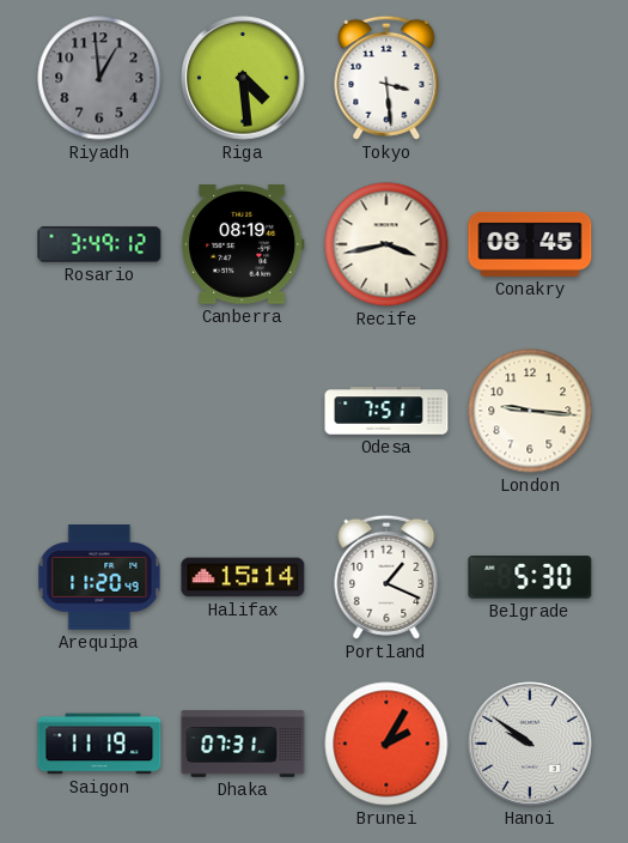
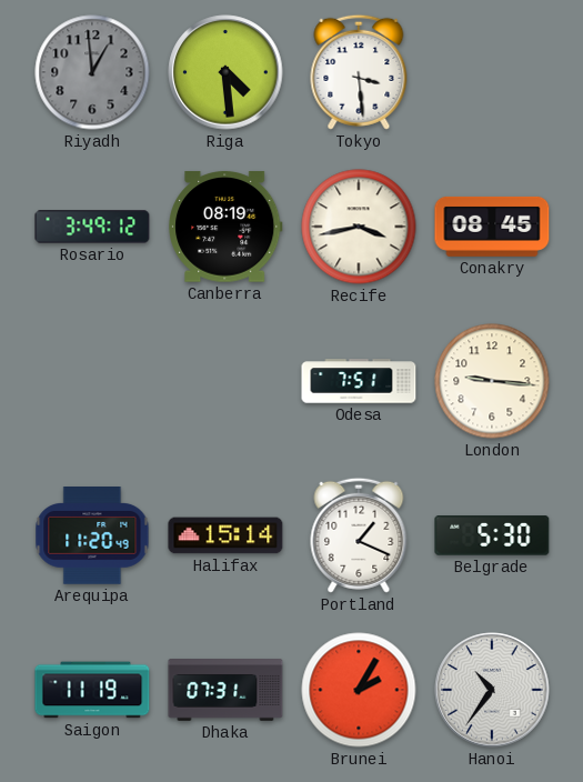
Hanoi: 9:51 -> 10:36
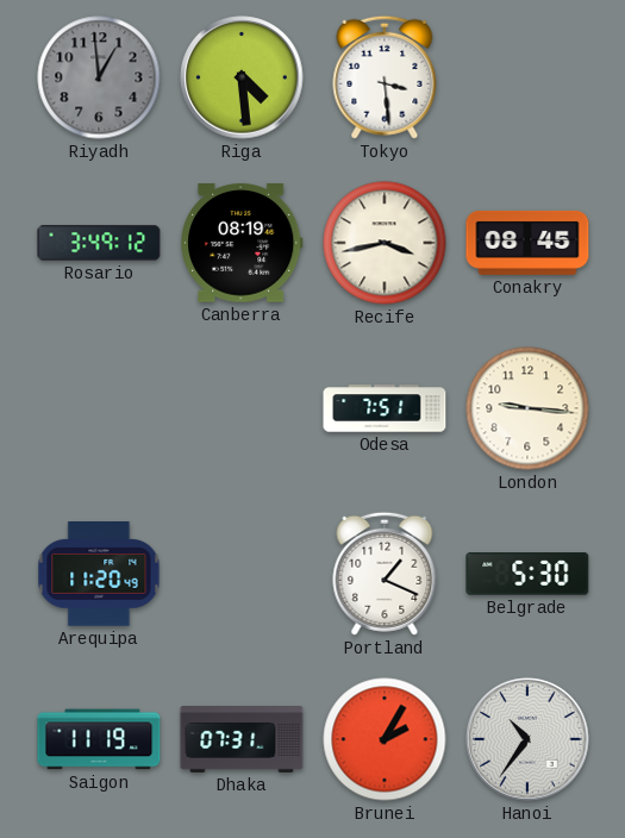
Halifax: 15:14 -> none
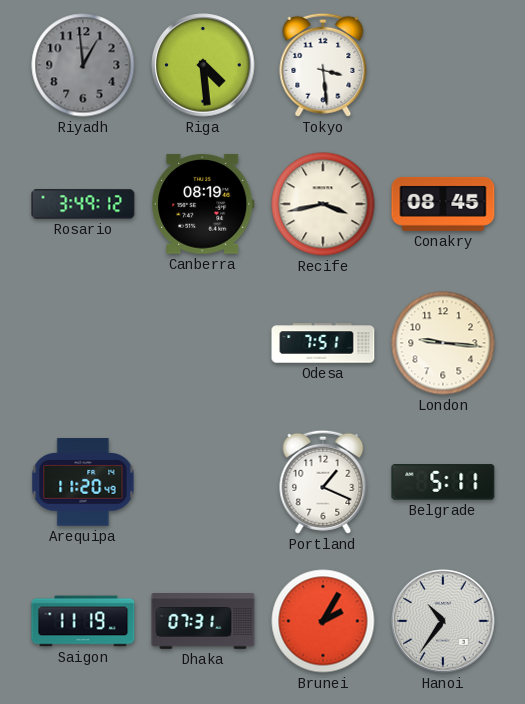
Belgrade: 5:30 -> 5:11
